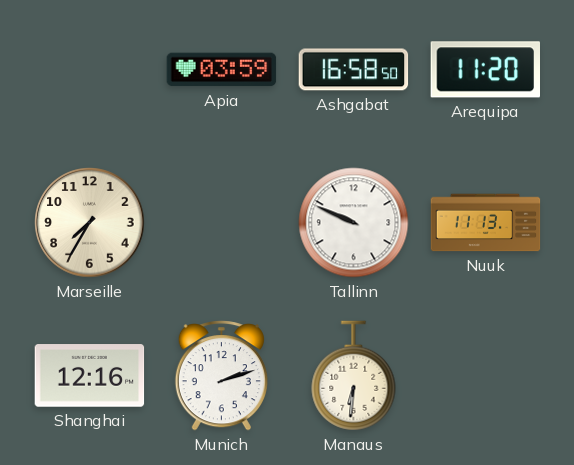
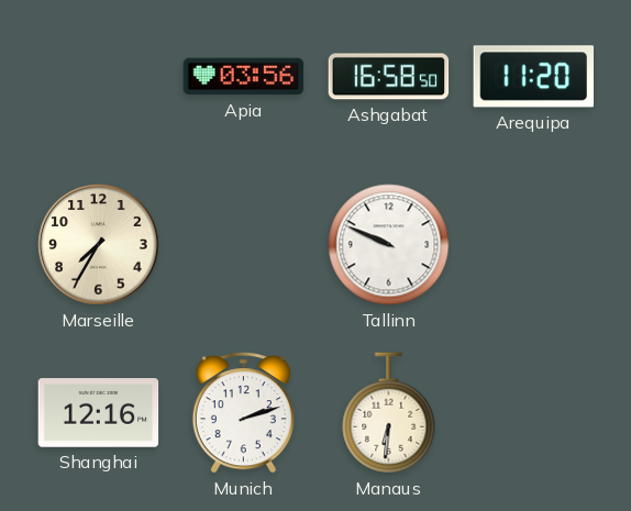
Apia: 03:59 -> 03:56
Nuuk: 11:13 -> none
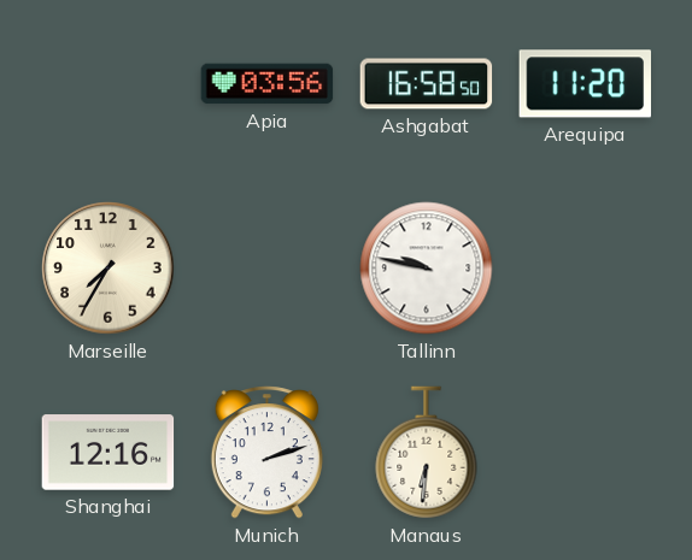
Tallinn: 9:49 -> 9:47
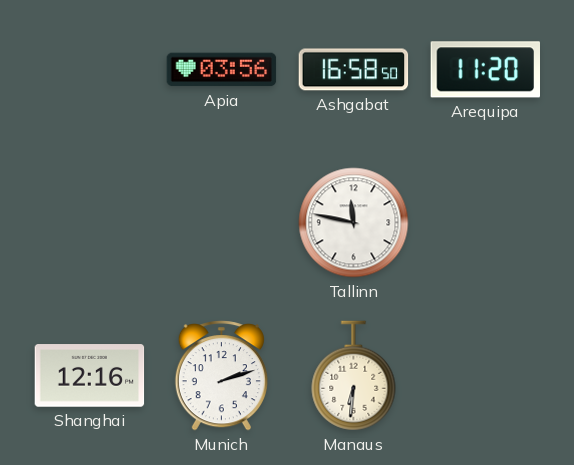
Marseille: 7:35 -> none
Tallinn: 9:47 -> 11:47
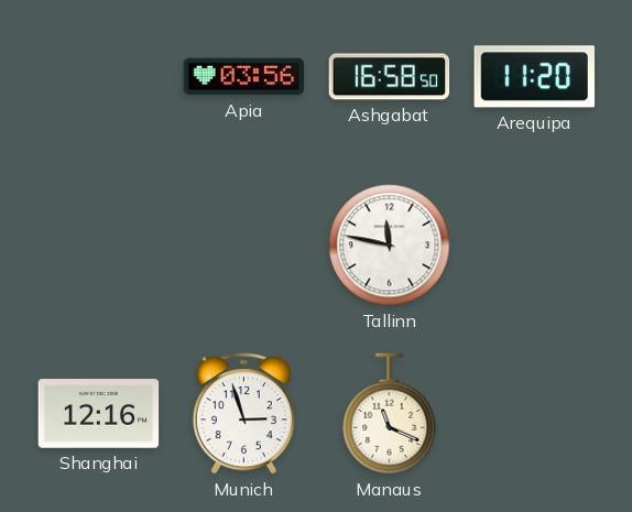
Munich: 2:12 -> 2:57
Manaus: 6:31 -> 11:19
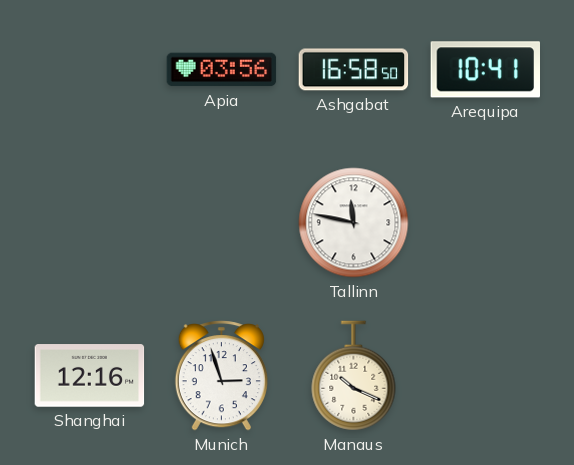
Arequipa: 11:20 -> 10:41
Manaus: 11:19 -> 10:19
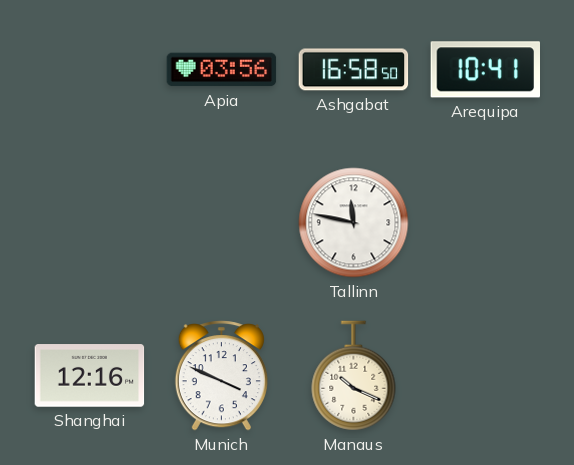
Munich: 2:57 -> 3:49
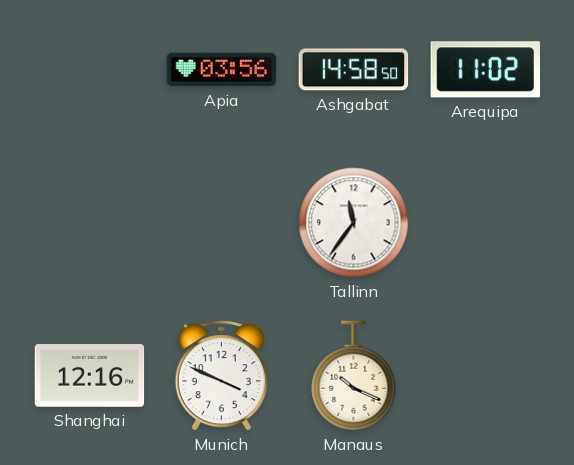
Ashgabat: 16:58 -> 14:58
Arequipa: 10:41 -> 11:02
Tallinn: 11:47 -> 11:36
